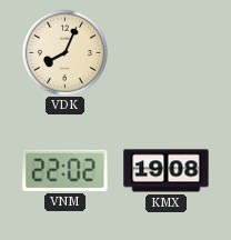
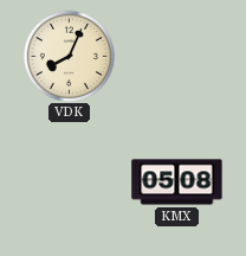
VNM: 22:02 -> none
KMX: 19:08 -> 05:08
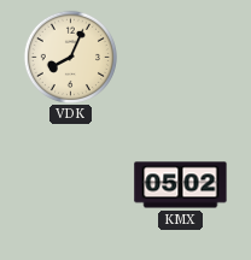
KMX: 05:08 -> 05:02
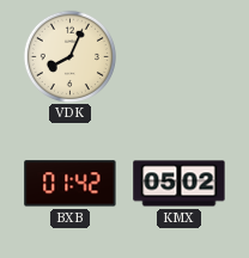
BXB: none -> 01:42
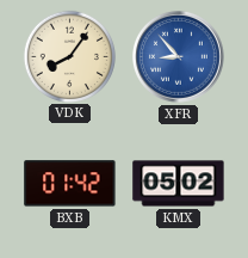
VDK: 8:04 -> 8:06
XFR: none -> 8:53
